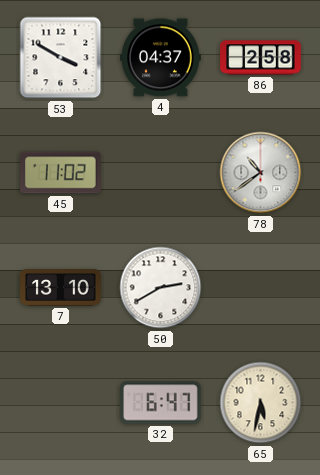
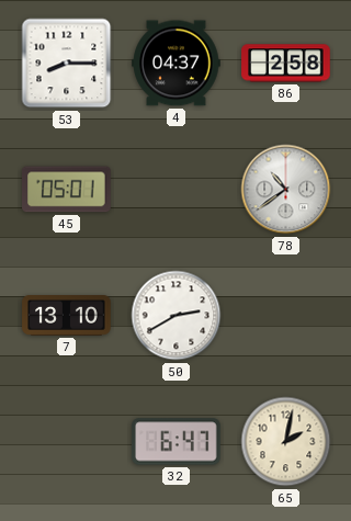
53: 3:50 -> 8:15
45: 11:02 -> 05:01
65: 5:32 -> 2:02
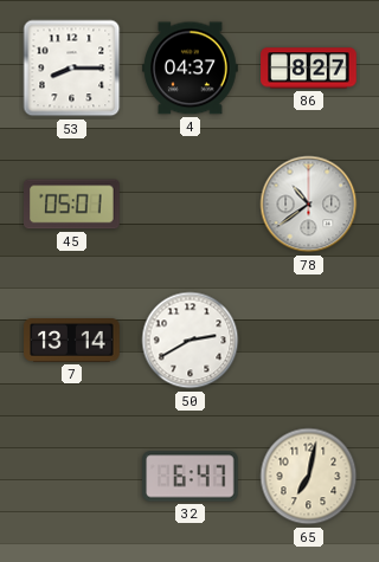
86: 2:58 -> 8:27
7: 13:10 -> 13:14
65: 2:02 -> 7:02
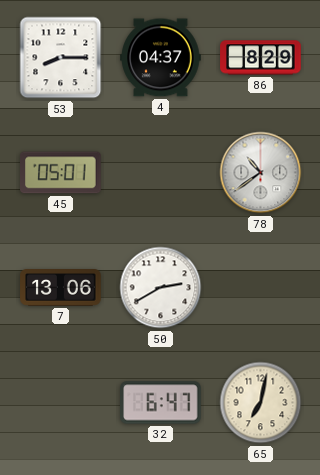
86: 8:27 -> 8:29
7: 13:14 -> 13:06
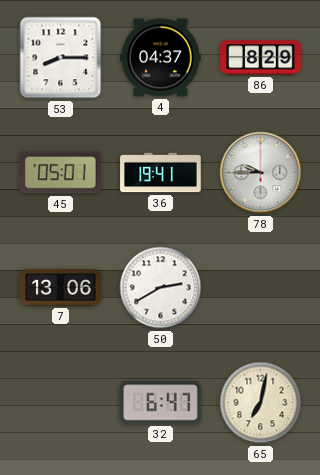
36: none -> 19:41
78: 10:39 -> 9:45
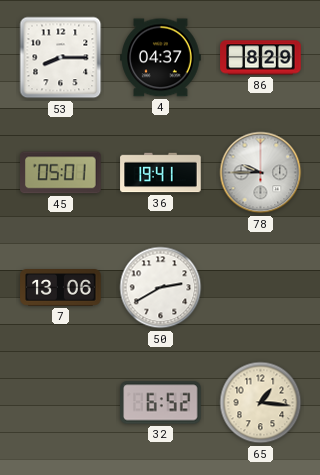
32: 6:47 -> 6:52
65: 7:02 -> 1:16
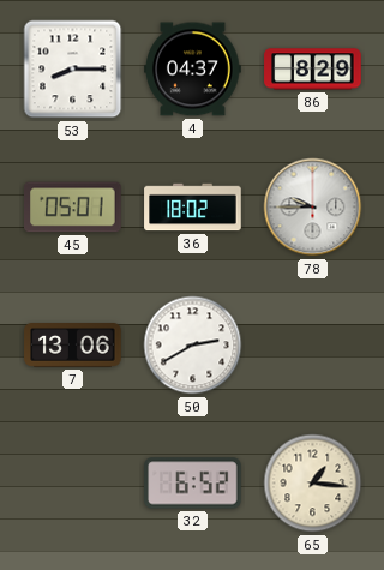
36: 19:41 -> 18:02
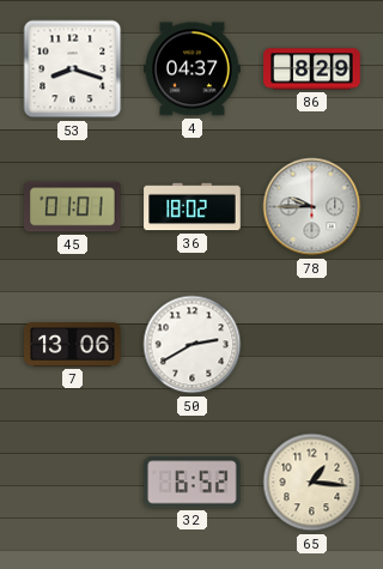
53: 8:15 -> 8:18
45: 05:01 -> 01:01
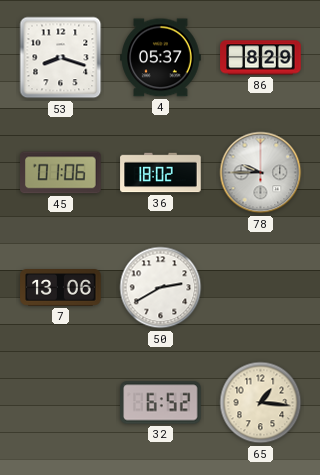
4: 04:37 -> 05:37
45: 01:01 -> 01:06
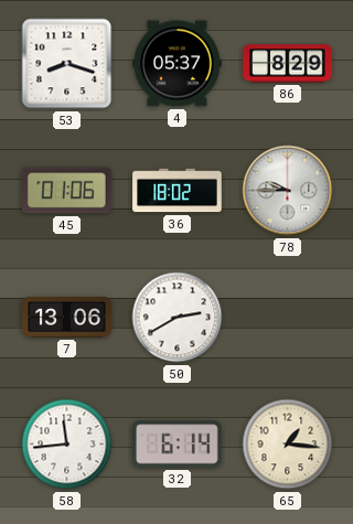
58: none -> 11:44
32: 6:52 -> 6:14
